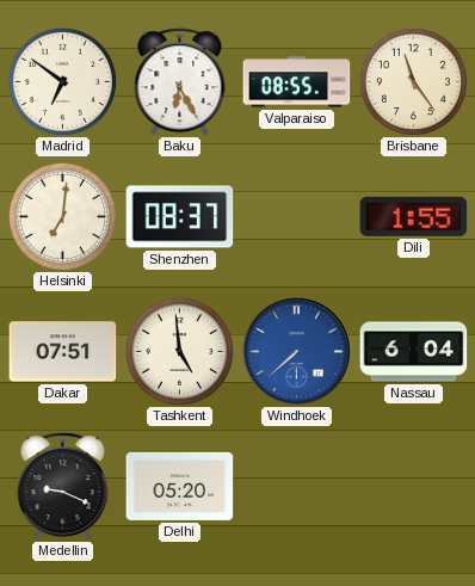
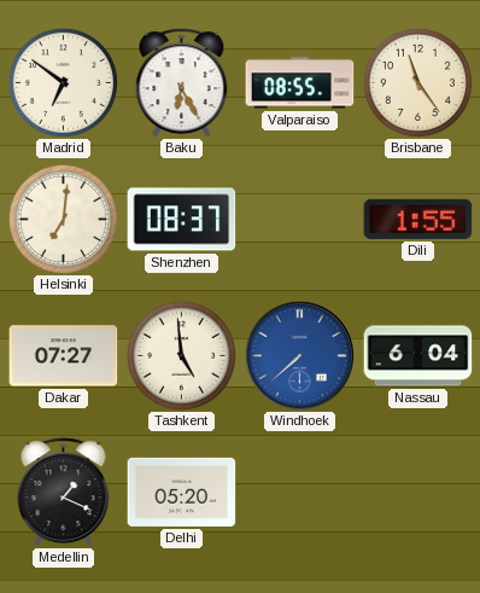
Dakar: 07:51 -> 07:27
Medellin: 9:19 -> 1:19
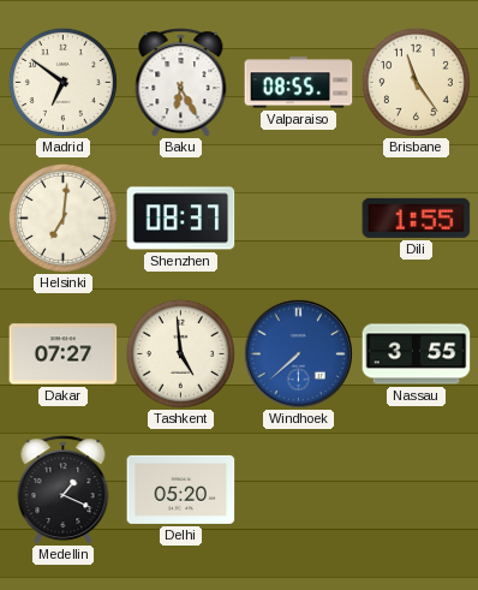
Nassau: 6:04 -> 3:55
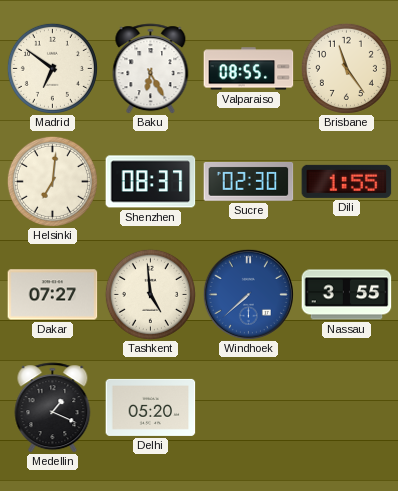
Sucre: none -> 02:30
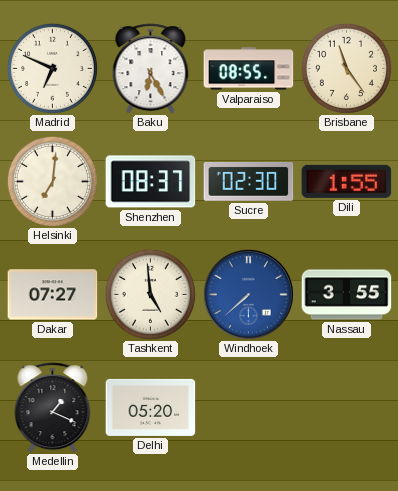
Madrid: 6:51 -> 6:49
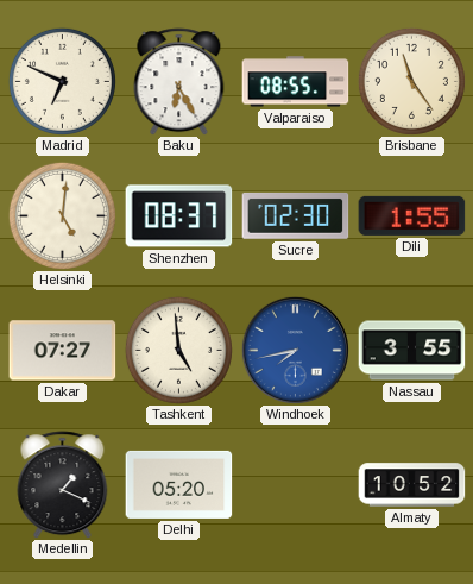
Helsinki: 7:01 -> 5:01
Windhoek: 7:38 -> 7:43
Almaty: none -> 10:52
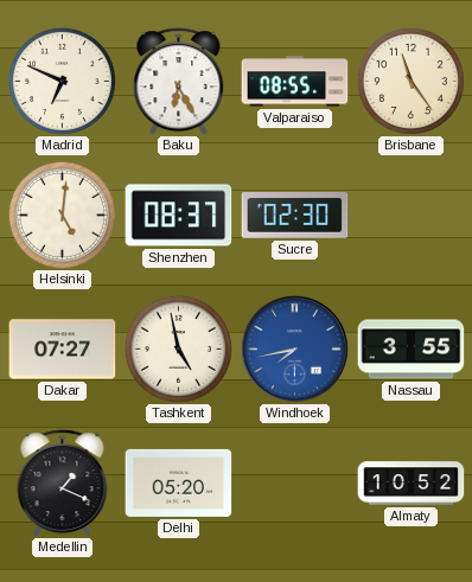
Dili: 1:55 -> none
Tashkent: 4:59 -> 4:58
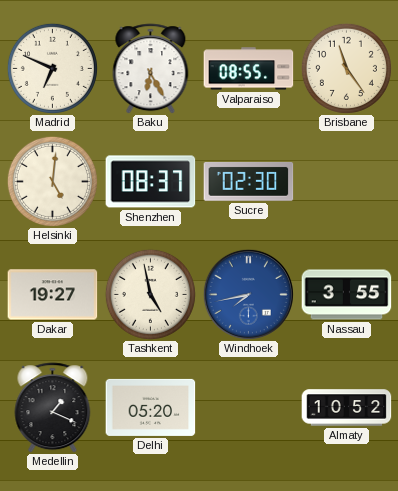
Dakar: 07:27 -> 19:27
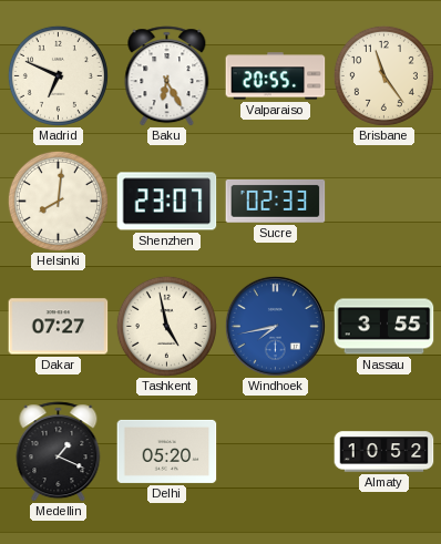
Valparaiso: 08:55 -> 20:55
Helsinki: 5:01 -> 8:01
Shenzhen: 08:37 -> 23:07
Sucre: 02:30 -> 02:33
Dakar: 19:27 -> 07:27
